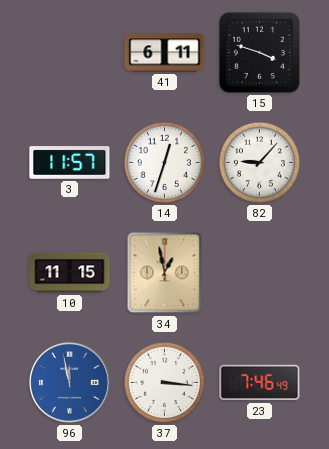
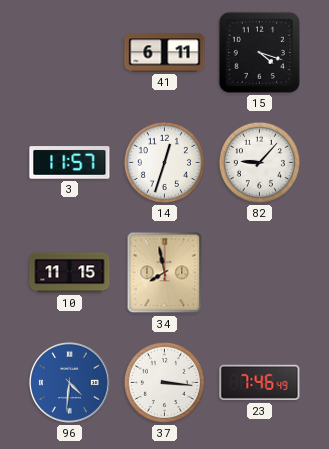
15: 3:48 -> 4:18
34: 12:58 -> 7:58
96: 11:58 -> 4:31
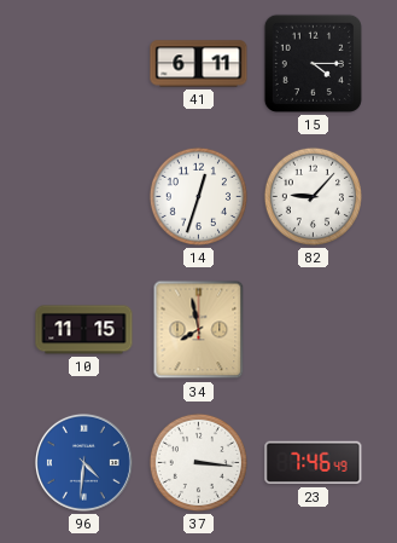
15: 4:18 -> 4:15
3: 11:57 -> none
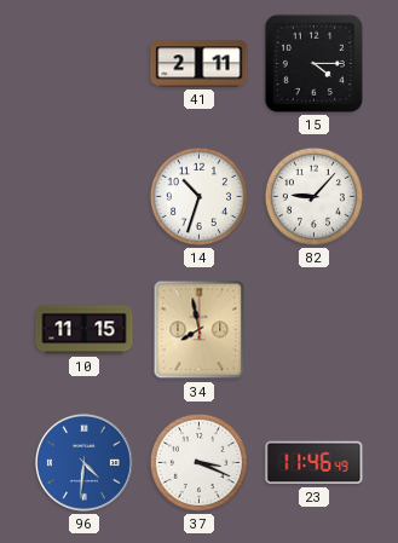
41: 6:11 -> 2:11
14: 12:33 -> 10:33
37: 3:16 -> 3:19
23: 7:46 -> 11:46
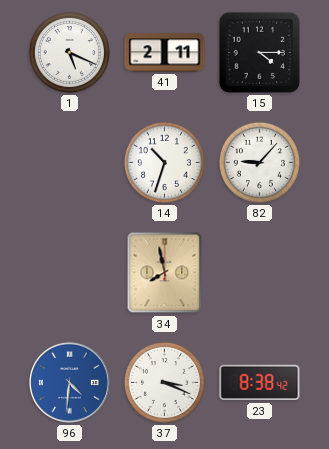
1: none -> 5:19
10: 11:15 -> none
23: 11:46 -> 8:38
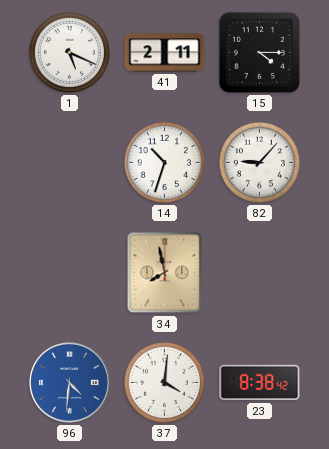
37: 3:19 -> 4:01
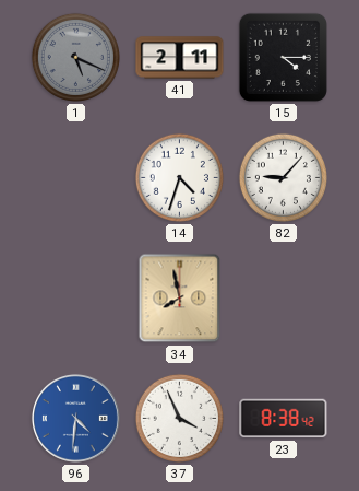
1 dial: white -> grey
14: 10:33 -> 4:33
37: 4:01 -> 3:56
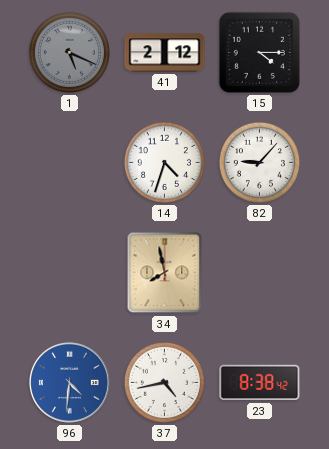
41: 2:11 -> 2:12
37: 3:56 -> 4:43
